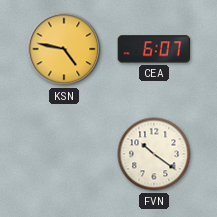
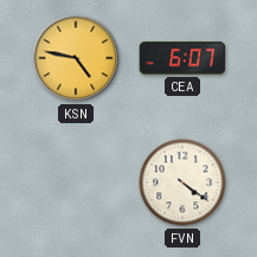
FVN: 10:21 -> 4:21
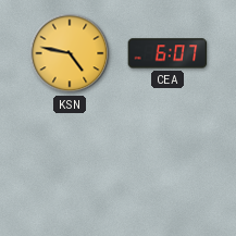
FVN: 4:21 -> none
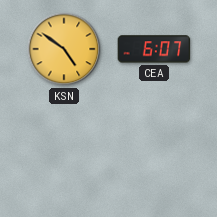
KSN: 4:47 -> 4:51
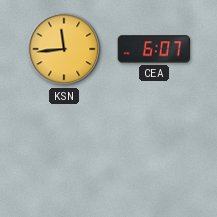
KSN: 4:51 -> 11:44
